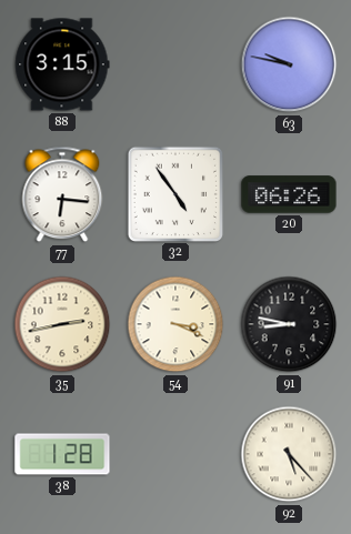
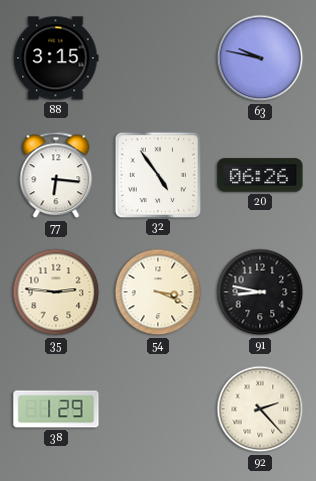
35: 2:43 -> 2:46
38: 1:28 -> 1:29
92: 5:23 -> 2:23
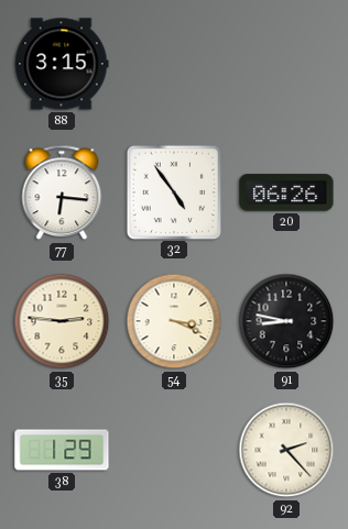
63: 9:47 -> none
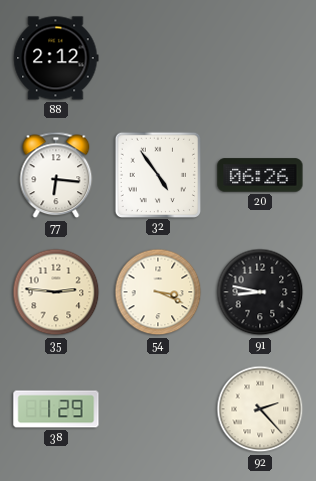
88: 3:15 -> 2:12
